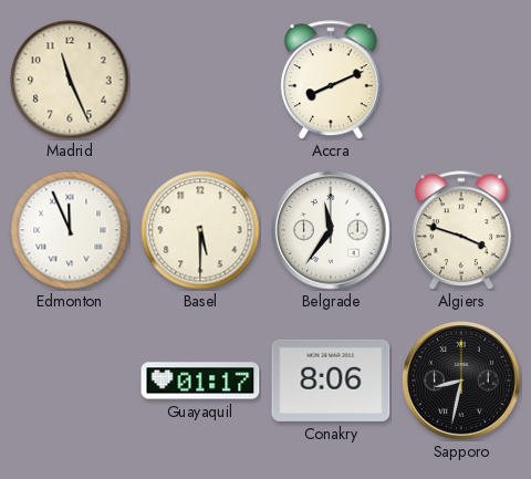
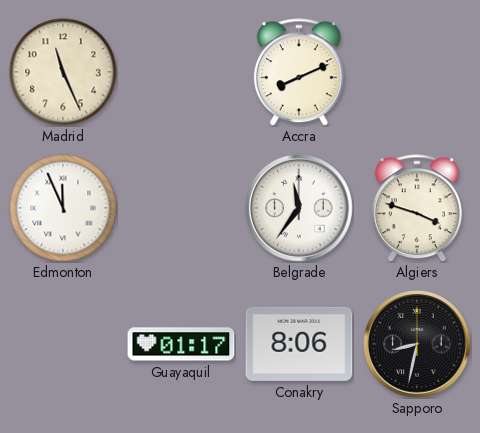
Basel: 5:30 -> none
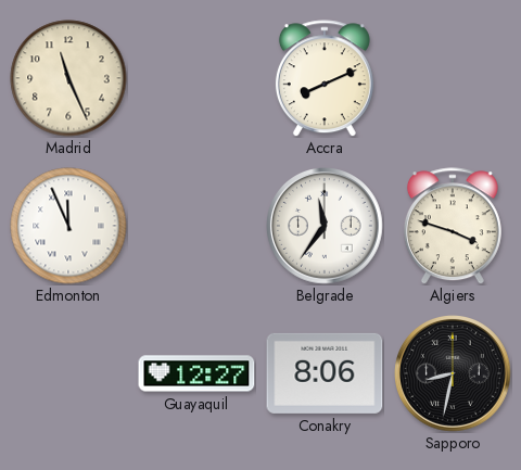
Guayaquil: 01:17 -> 12:27
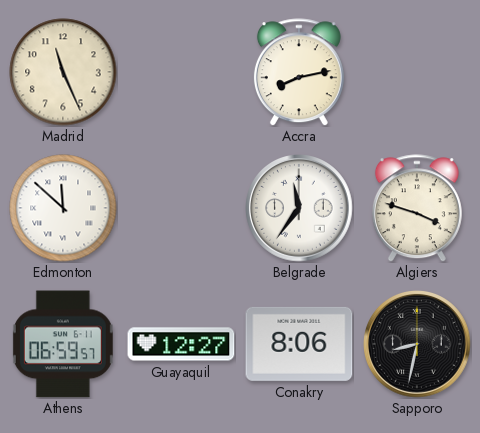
Accra: 8:11 -> 8:13
Edmonton: 11:56 -> 11:52
Athens: none -> 06:59
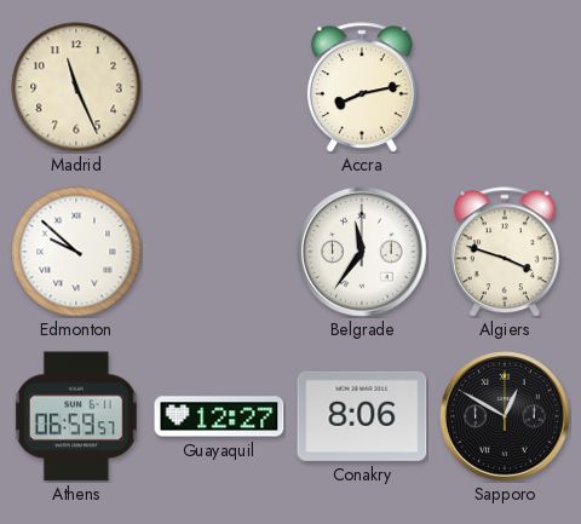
Edmonton: 11:52 -> 9:52
Sapporo: 8:32 -> 12:50
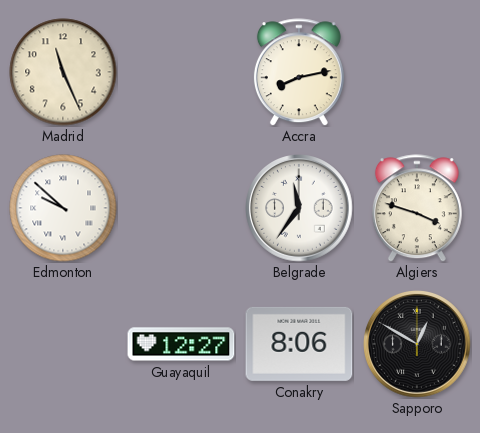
Athens: 06:59 -> none
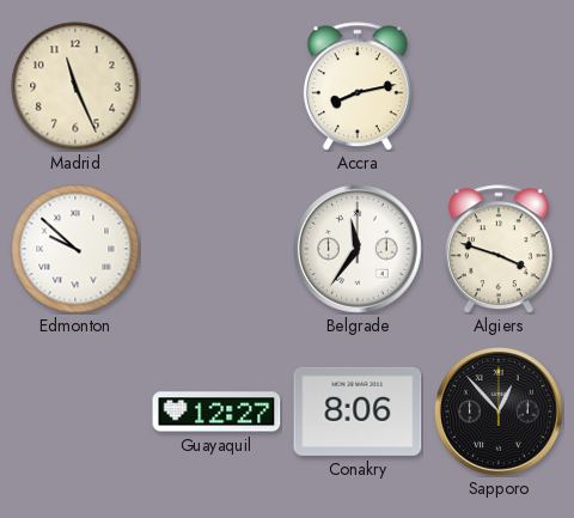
Sapporo: 12:50 -> 12:53
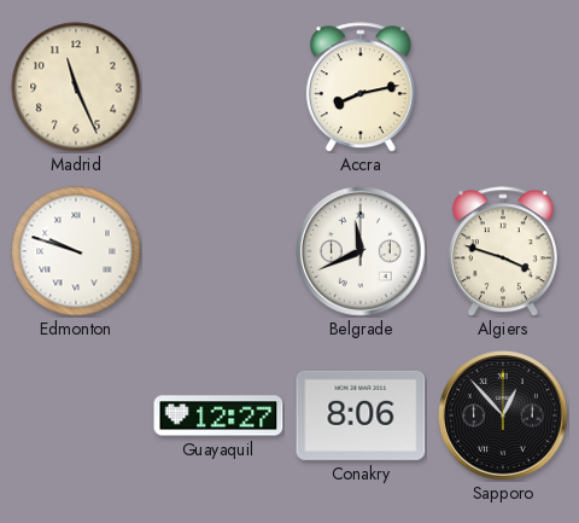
Edmonton: 9:52 -> 9:48
Belgrade: 11:36 -> 11:41
